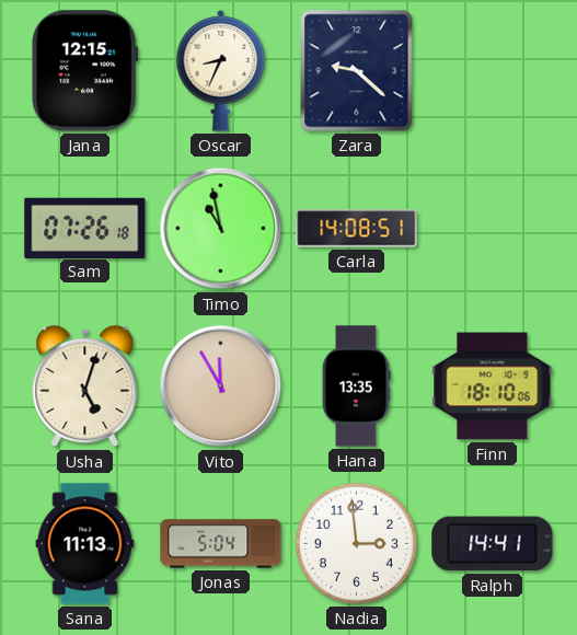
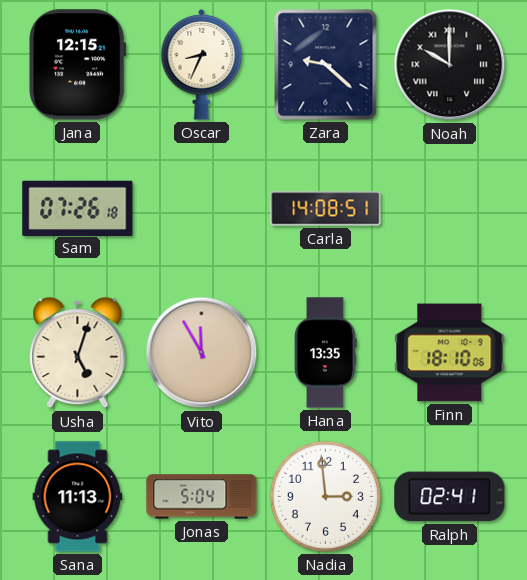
Noah: none -> 10:00
Timo: 10:58 -> none
Ralph: 14:41 -> 02:41
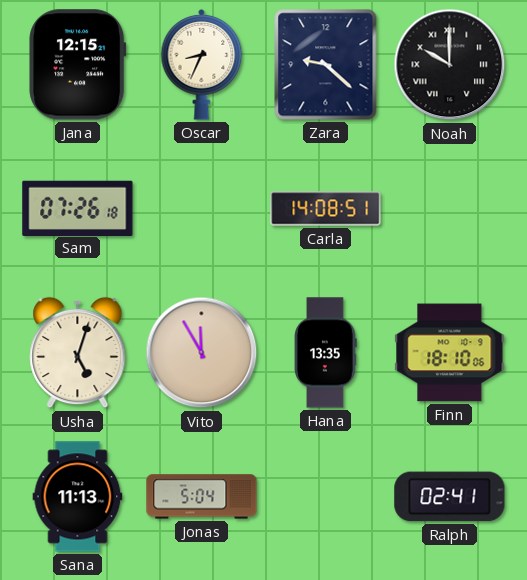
Nadia: 2:59 -> none
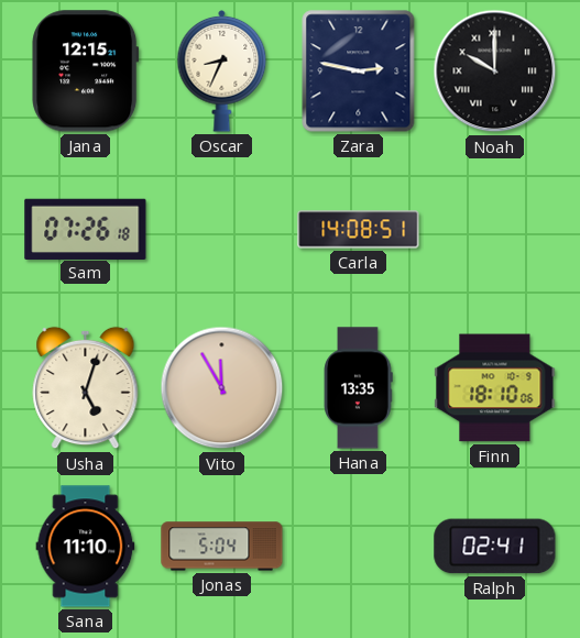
Zara: 9:22 -> 2:47
Sana: 11:13 -> 11:10
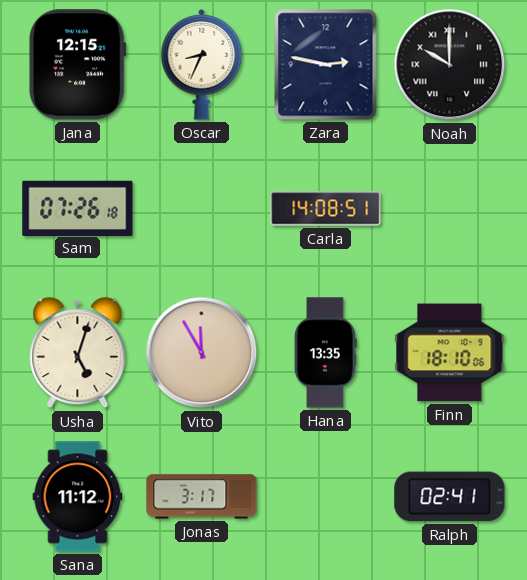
Sana: 11:10 -> 11:12
Jonas: 5:04 -> 3:17
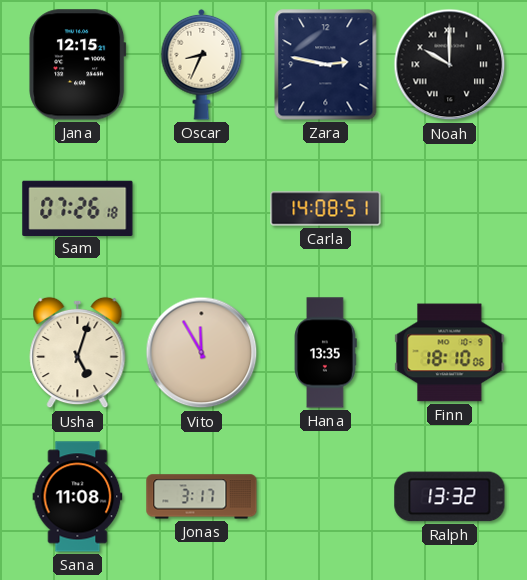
Sana: 11:12 -> 11:08
Ralph: 02:41 -> 13:32
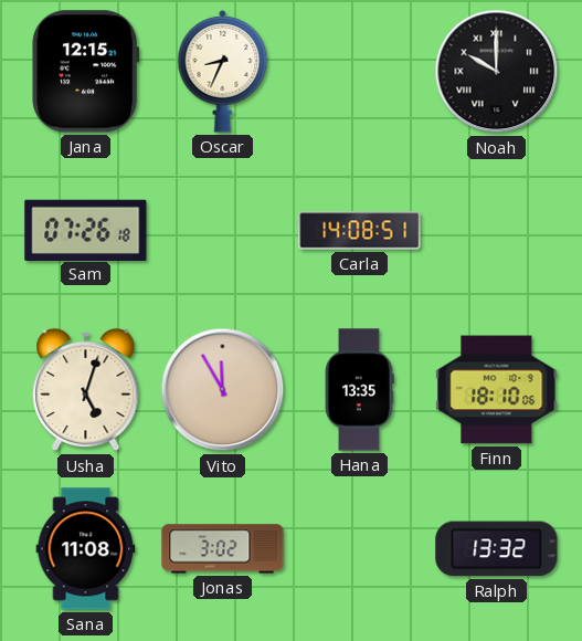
Zara: 2:47 -> none
Jonas: 3:17 -> 3:02
